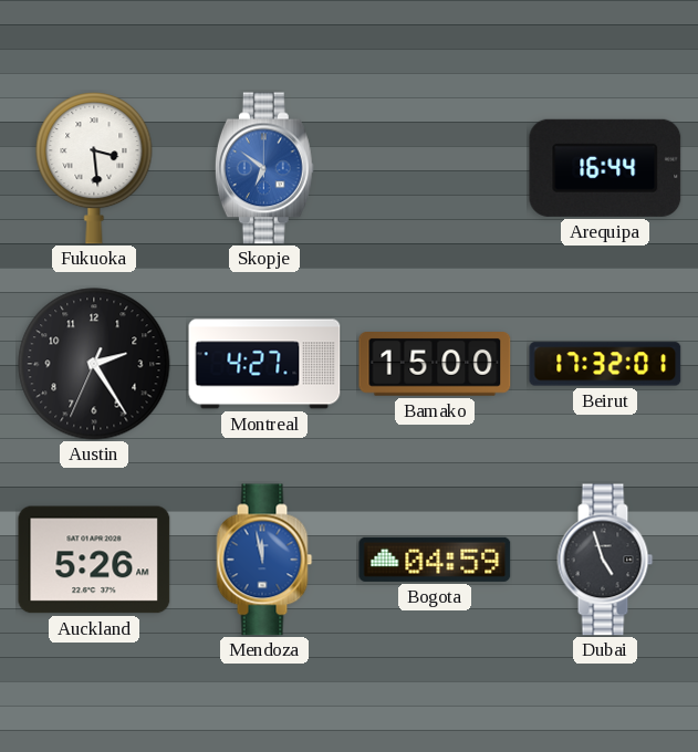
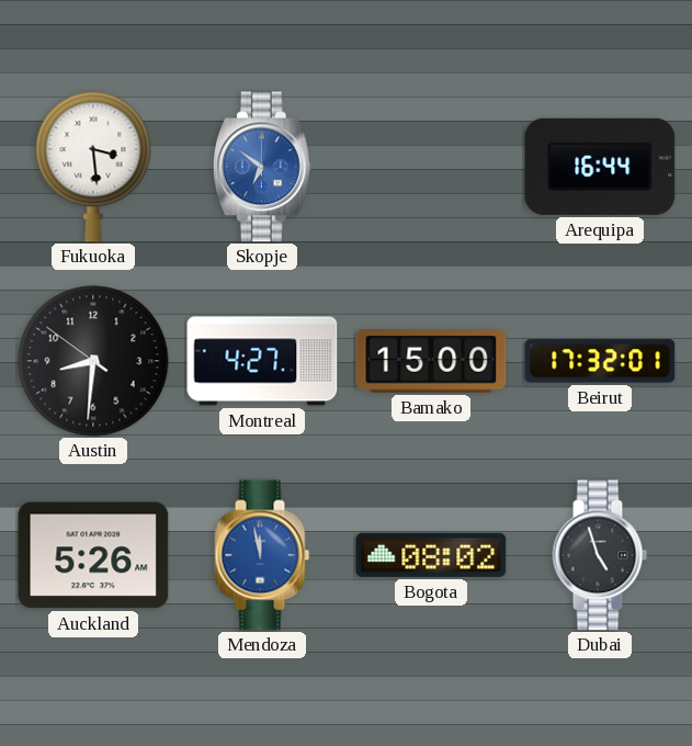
Austin: 2:24 -> 8:30
Bogota: 04:59 -> 08:02
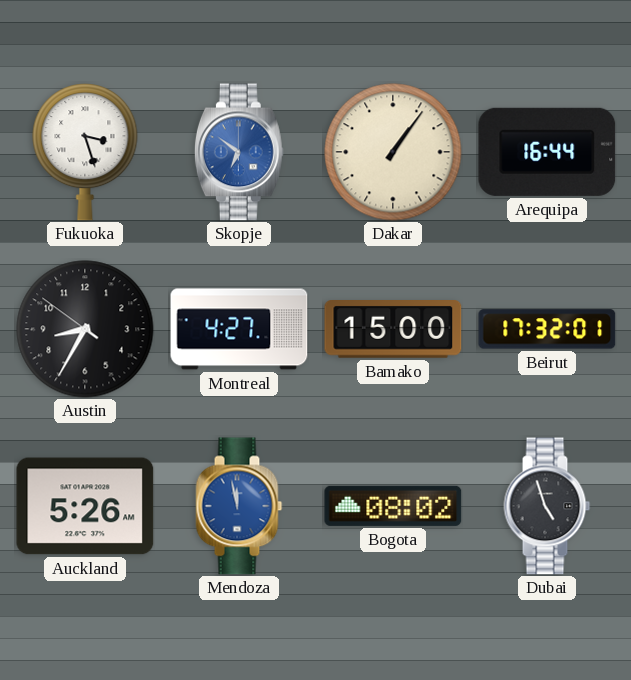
Fukuoka: 3:29 -> 3:27
Dakar: none -> 1:06
Austin: 8:30 -> 8:34
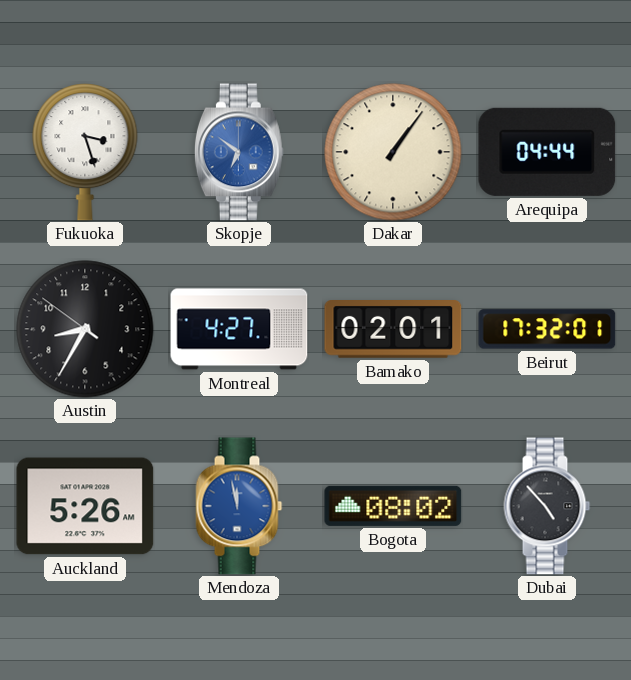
Arequipa: 16:44 -> 04:44
Bamako: 15:00 -> 02:01
Dubai: 4:57 -> 4:53
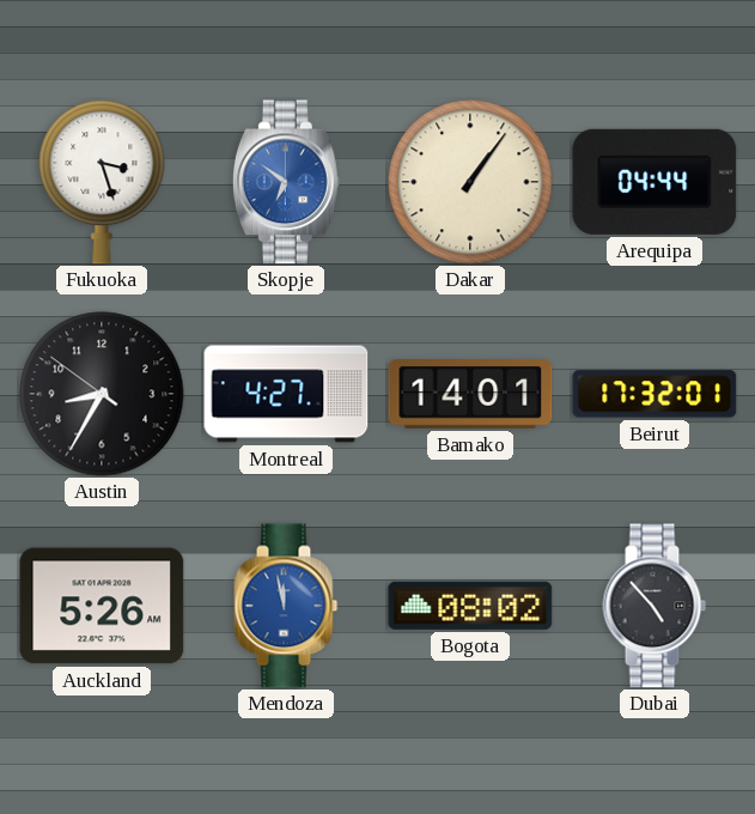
Bamako: 02:01 -> 14:01
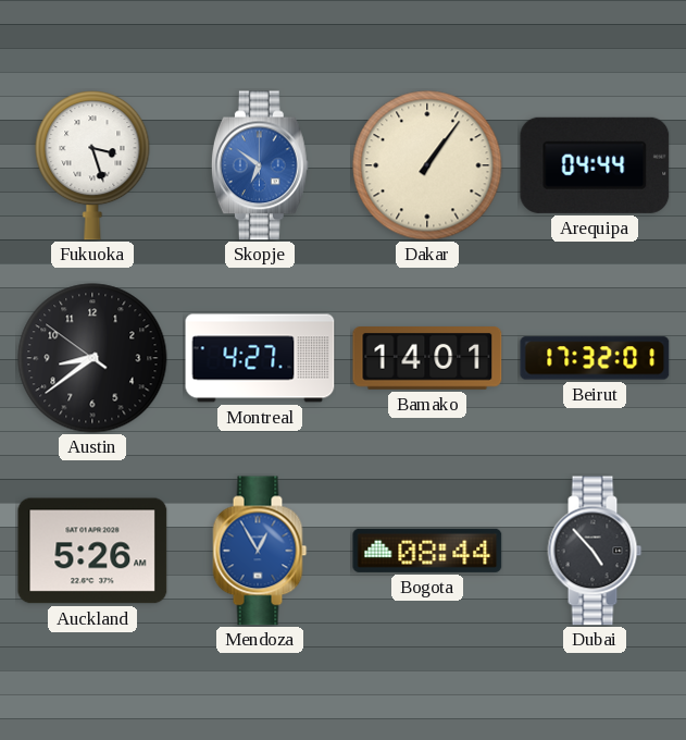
Austin: 8:34 -> 8:38
Mendoza: 11:58 -> 12:55
Bogota: 08:02 -> 08:44
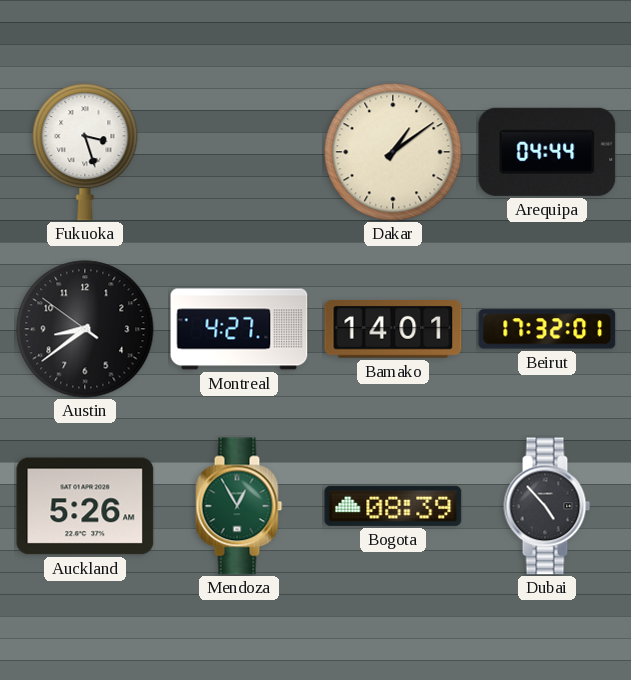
Skopje: 6:51 -> none
Dakar: 1:06 -> 1:09
Mendoza dial: blue -> green
Bogota: 08:44 -> 08:39
